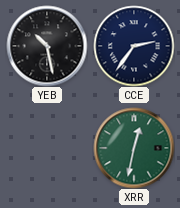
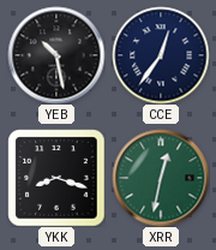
CCE: 2:36 -> 12:36
YKK: none -> 8:18
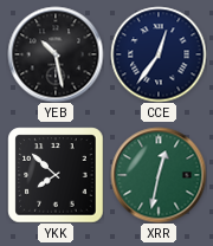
YKK: 8:18 -> 7:52
